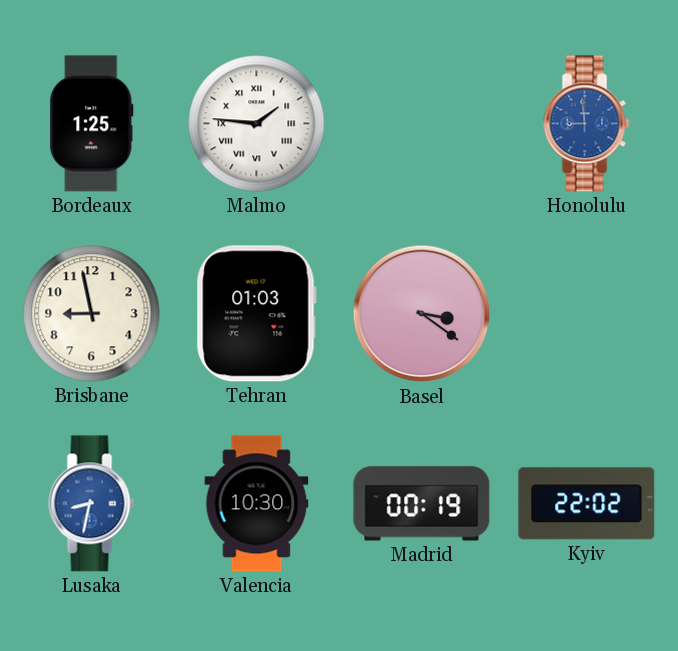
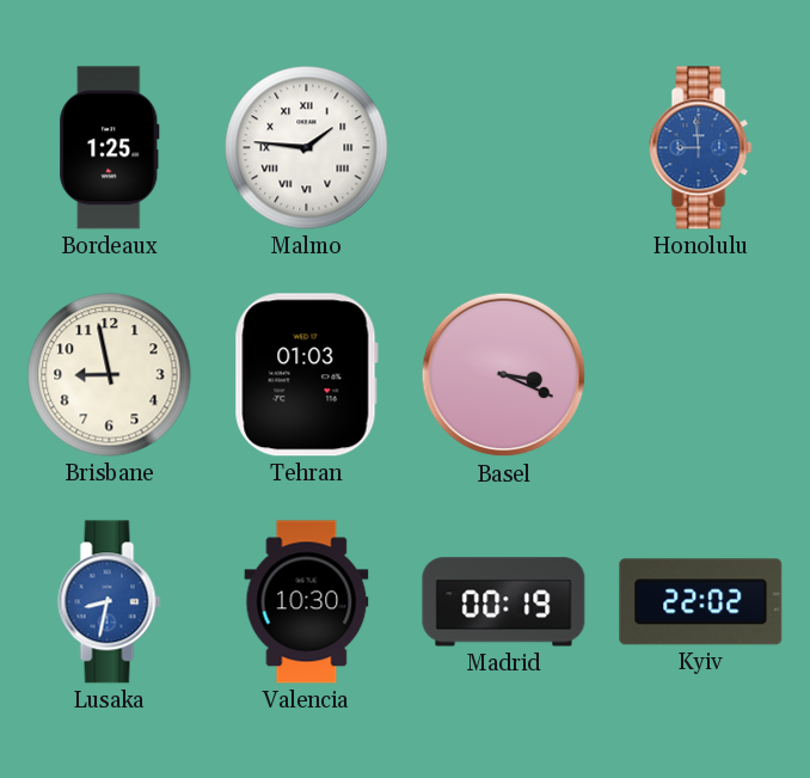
Basel: 3:21 -> 3:19
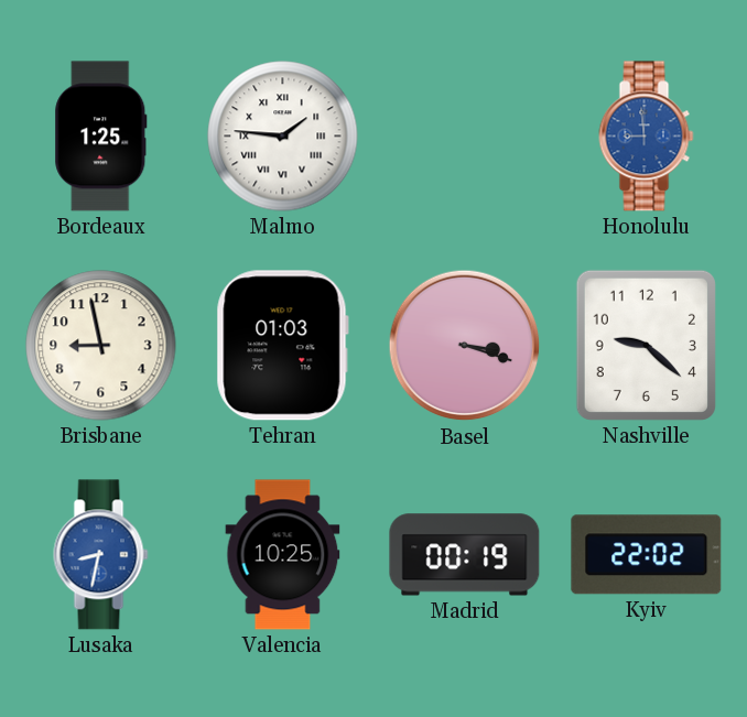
Basel: 3:19 -> 3:18
Nashville: none -> 9:22
Valencia: 10:30 -> 10:25
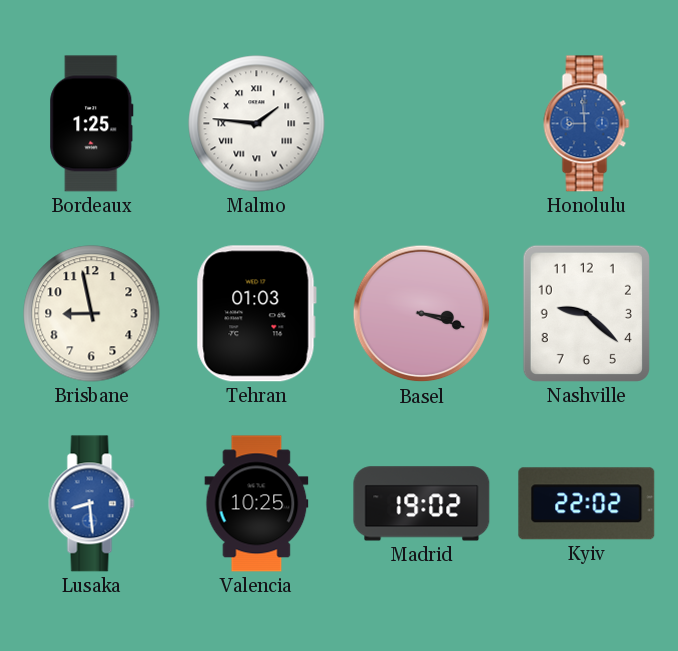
Lusaka: 8:32 -> 8:29
Madrid: 00:19 -> 19:02
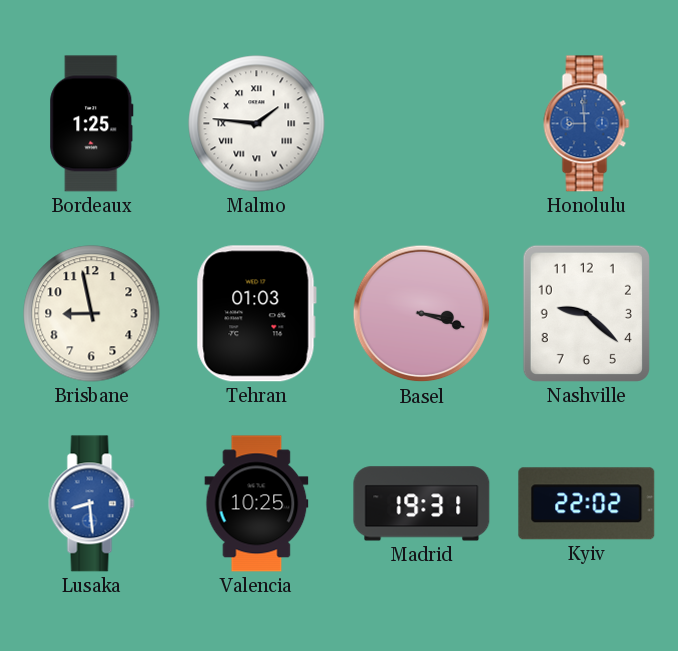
Madrid: 19:02 -> 19:31
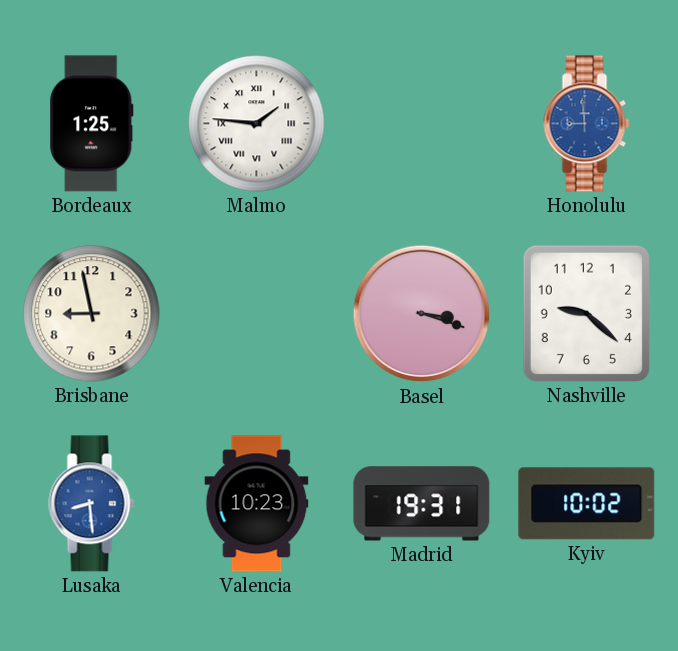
Tehran: 01:03 -> none
Valencia: 10:25 -> 10:23
Kyiv: 22:02 -> 10:02
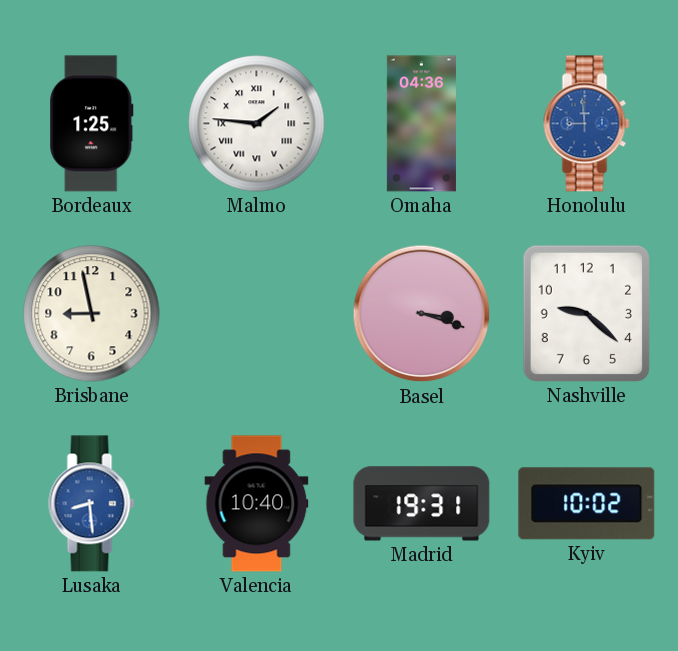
Omaha: none -> 04:36
Valencia: 10:23 -> 10:40
